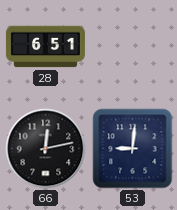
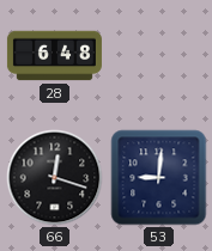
28: 6:51 -> 6:48
66: 12:13 -> 12:18
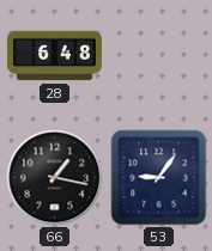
66: 12:18 -> 1:17
53: 9:01 -> 9:06
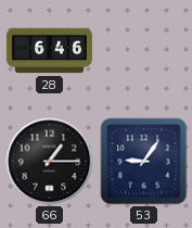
28: 6:48 -> 6:46
66: 1:17 -> 1:15
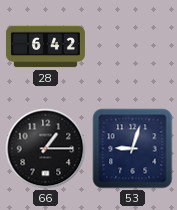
28: 6:46 -> 6:42
53: 9:06 -> 9:03
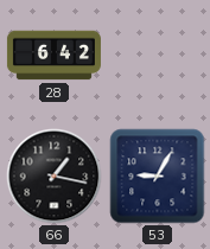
66: 1:15 -> 1:17
53: 9:03 -> 9:05
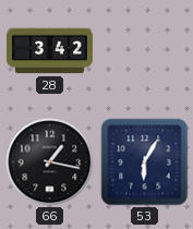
28: 6:42 -> 3:42
53: 9:05 -> 6:05
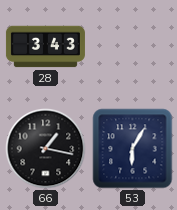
28: 3:42 -> 3:43
